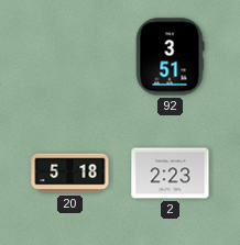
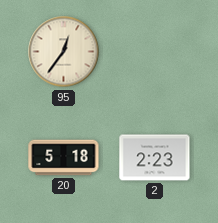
95: none -> 12:36
92: 3:51 -> none
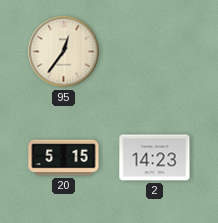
20: 5:18 -> 5:15
2: 2:23 -> 14:23
